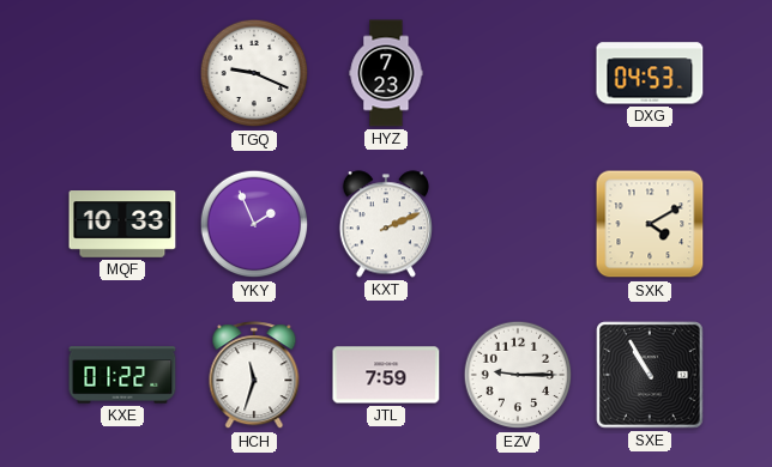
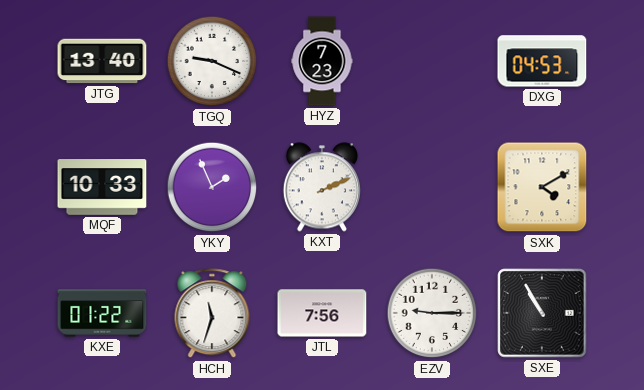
JTG: none -> 13:40
JTL: 7:59 -> 7:56
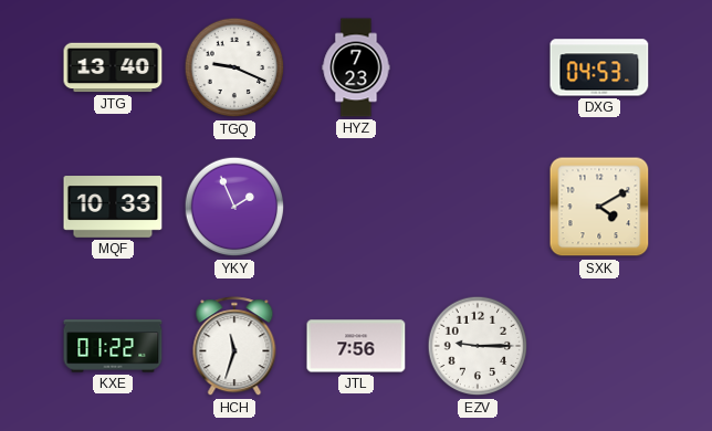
KXT: 2:11 -> none
SXE: 10:55 -> none
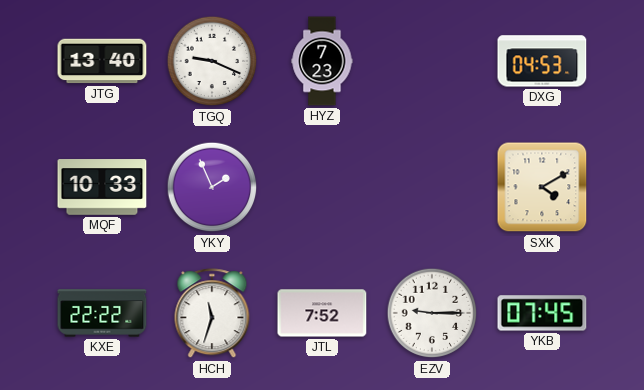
KXE: 01:22 -> 22:22
JTL: 7:56 -> 7:52
YKB: none -> 07:45
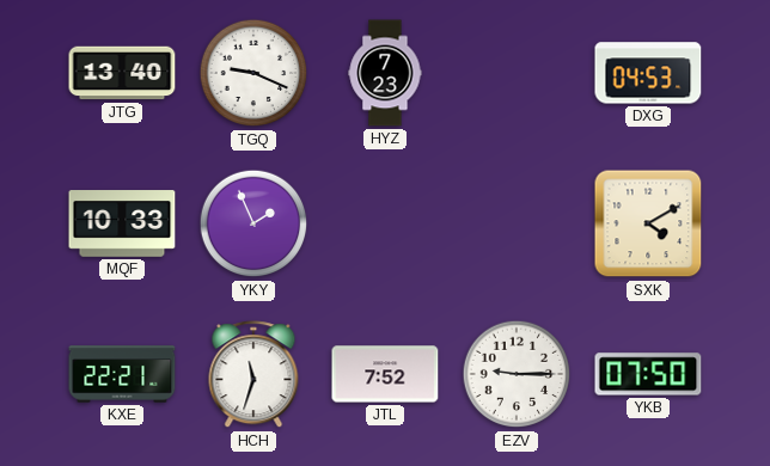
KXE: 22:22 -> 22:21
YKB: 07:45 -> 07:50
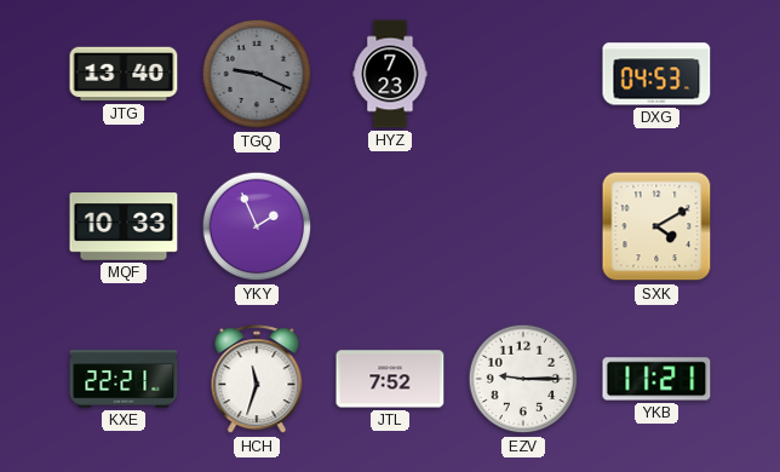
TGQ dial: white -> grey
YKB: 07:50 -> 11:21
